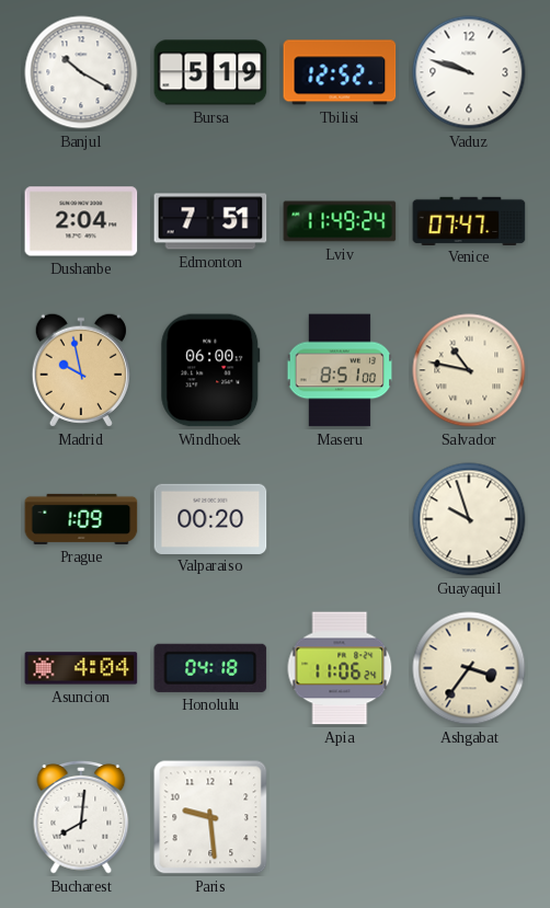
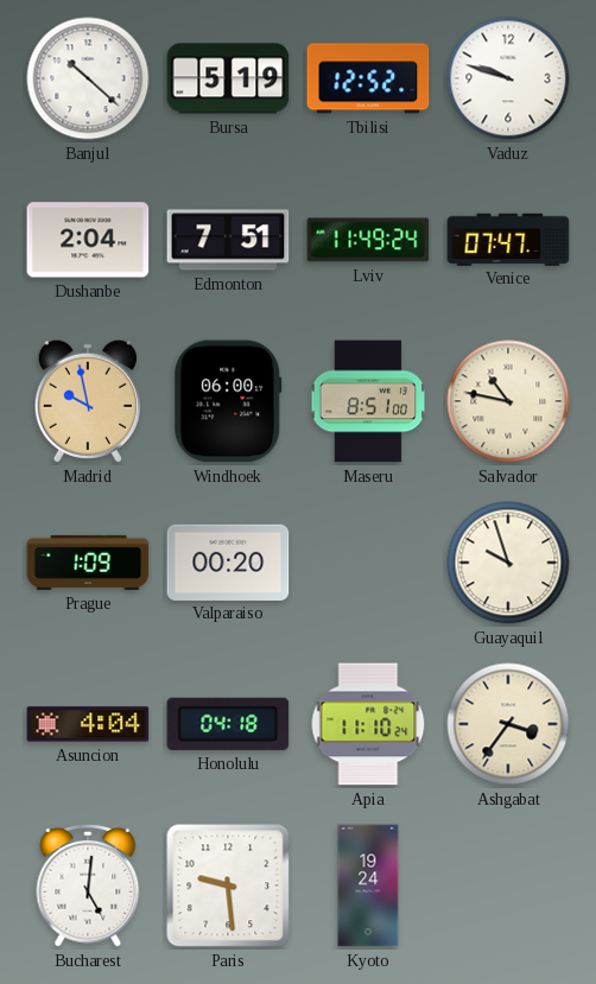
Banjul: 10:20 -> 10:22
Apia: 11:06 -> 11:10
Bucharest: 8:01 -> 5:01
Kyoto: none -> 19:24
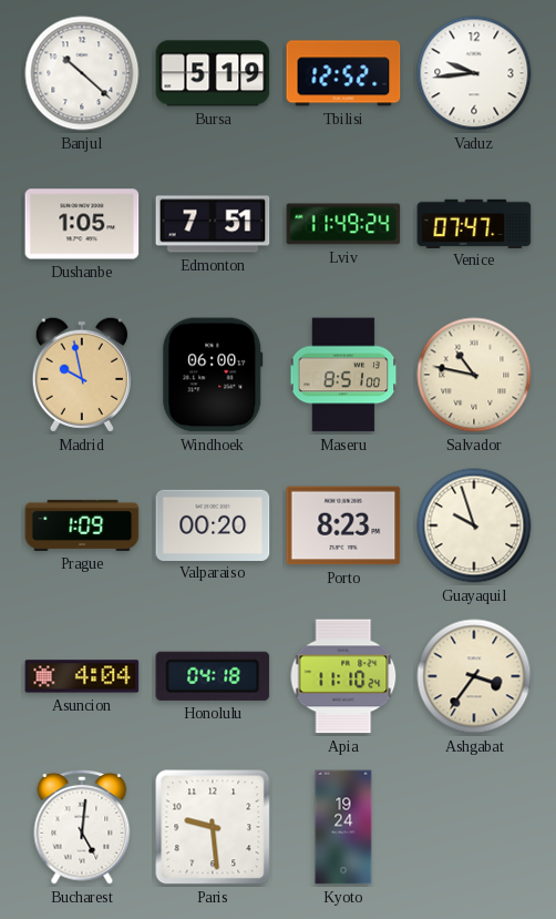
Vaduz: 9:48 -> 9:44
Dushanbe: 2:04 -> 1:05
Porto: none -> 8:23
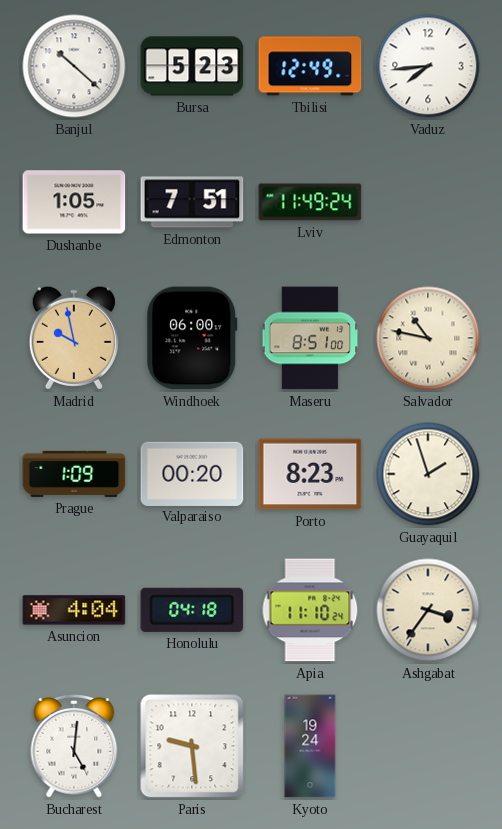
Bursa: 5:19 -> 5:23
Tbilisi: 12:52 -> 12:49
Vaduz: 9:44 -> 7:44
Venice: 07:47 -> none
Guayaquil: 9:57 -> 1:57
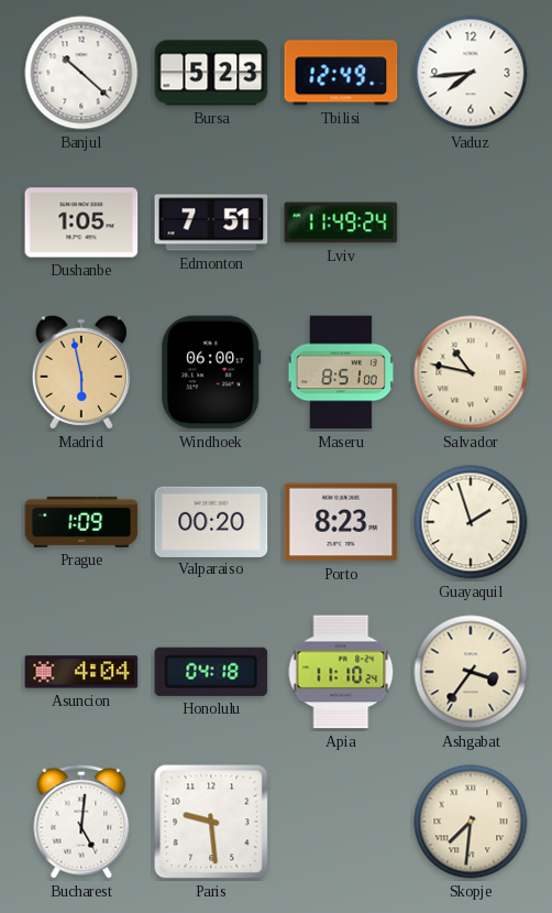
Madrid: 9:58 -> 5:58
Kyoto: 19:24 -> none
Skopje: none -> 7:31
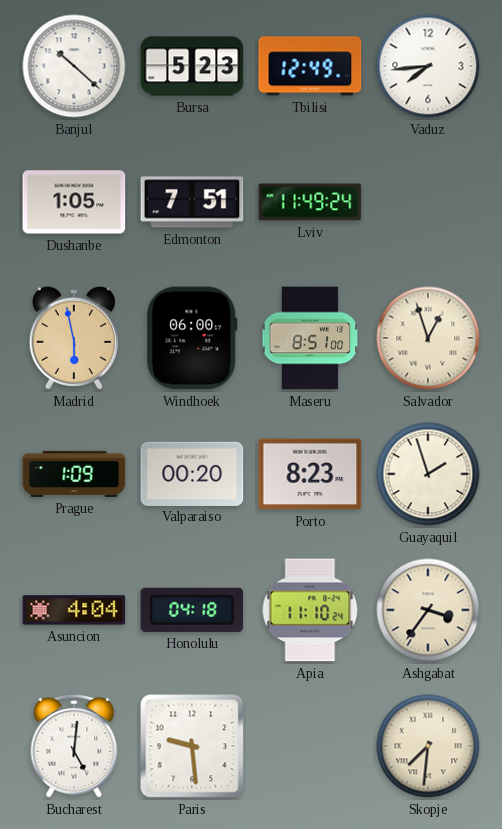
Salvador: 10:47 -> 12:57
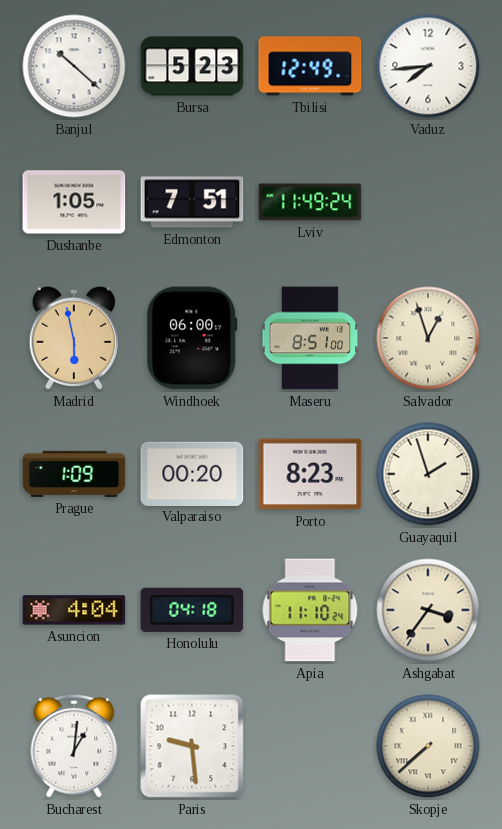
Bucharest: 5:01 -> 1:01
Skopje: 7:31 -> 7:38
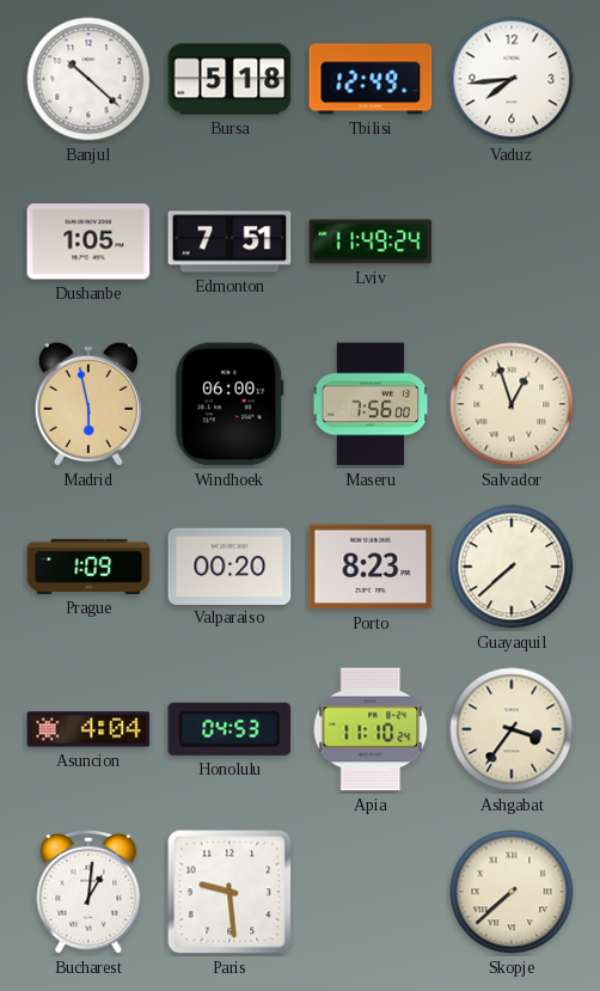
Bursa: 5:23 -> 5:18
Maseru: 8:51 -> 7:56
Guayaquil: 1:57 -> 7:38
Honolulu: 04:18 -> 04:53
